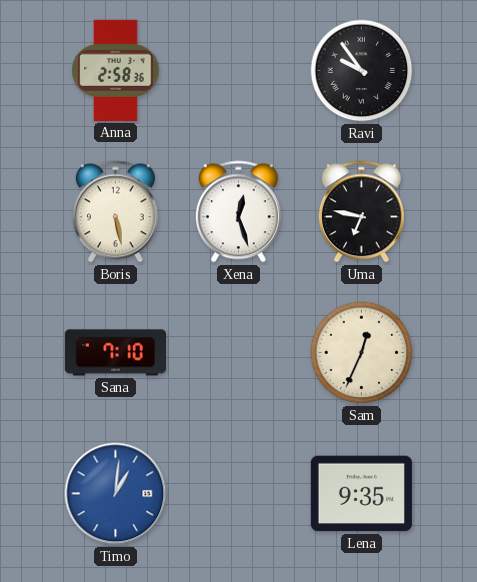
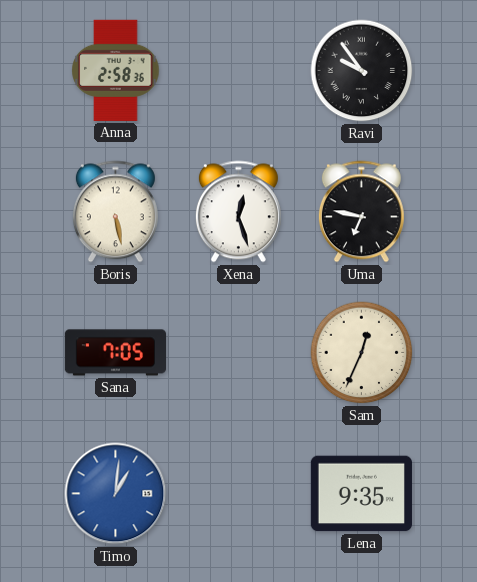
Sana: 7:10 -> 7:05
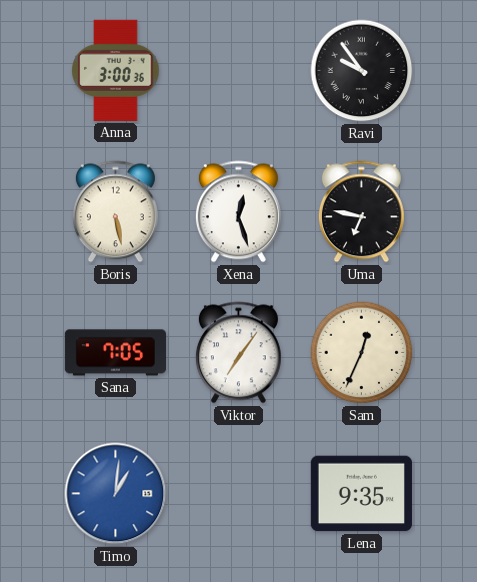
Anna: 2:58 -> 3:00
Viktor: none -> 7:06
